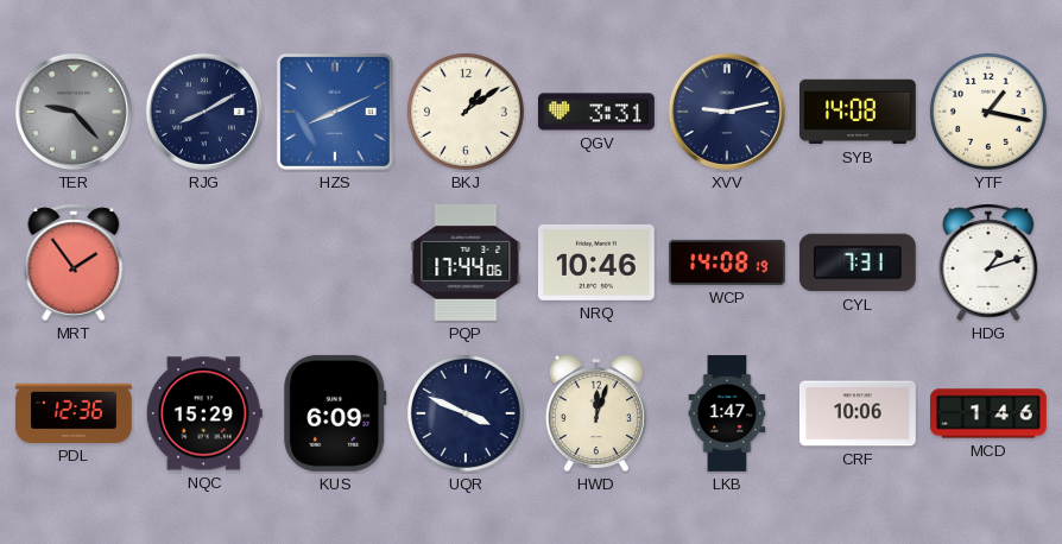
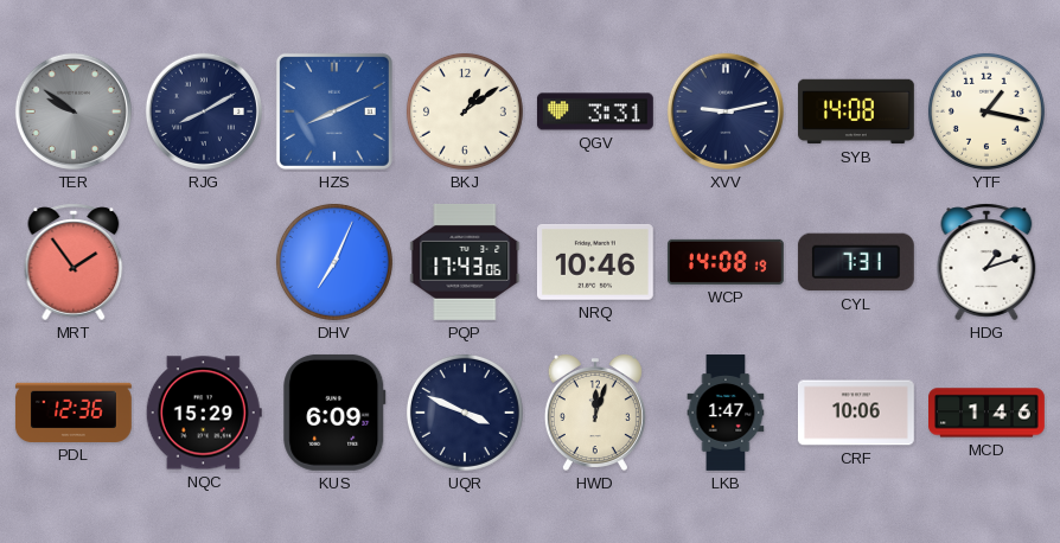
TER: 9:23 -> 9:51
DHV: none -> 7:04
PQP: 17:44 -> 17:43
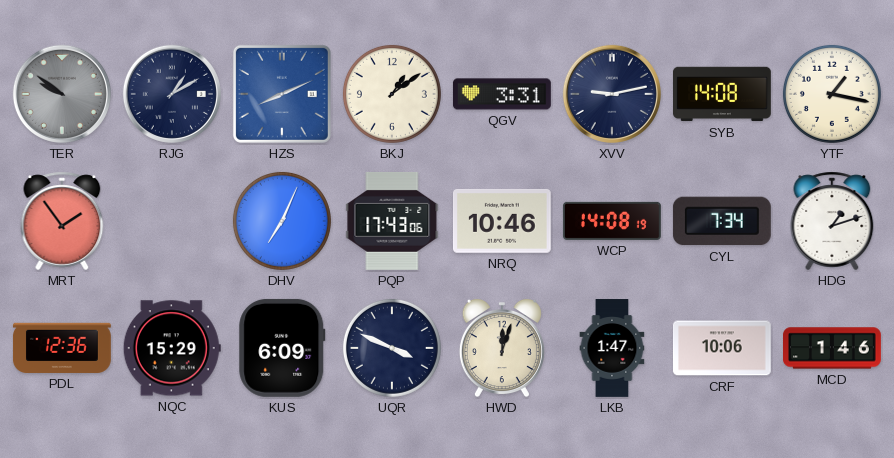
RJG: 8:10 -> 1:10
CYL: 7:31 -> 7:34
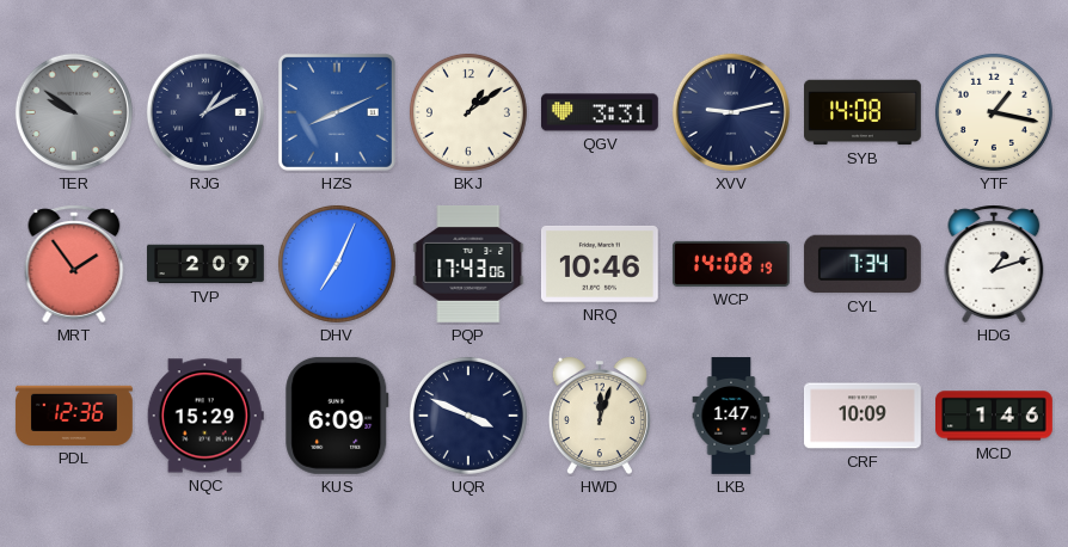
TVP: none -> 2:09
CRF: 10:06 -> 10:09
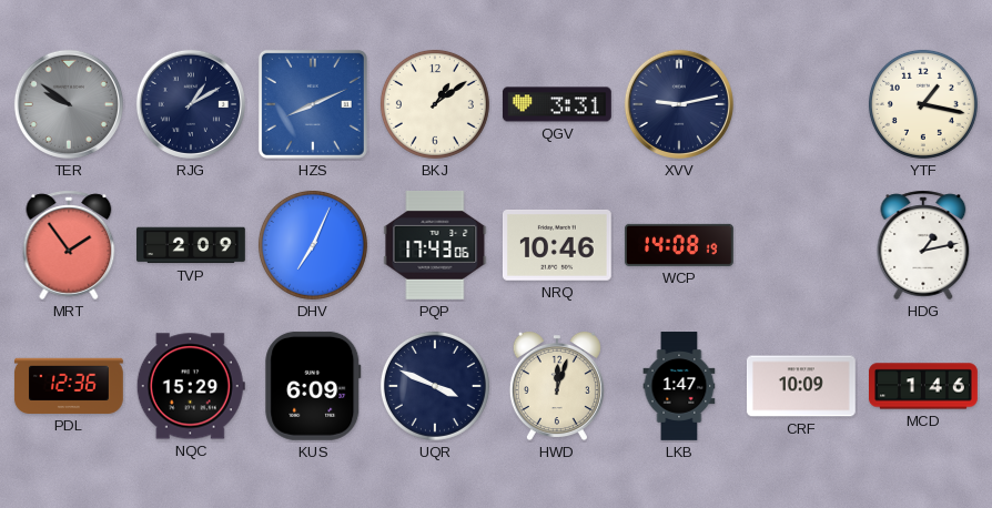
SYB: 14:08 -> none
CYL: 7:34 -> none
HDG: 1:12 -> 1:13
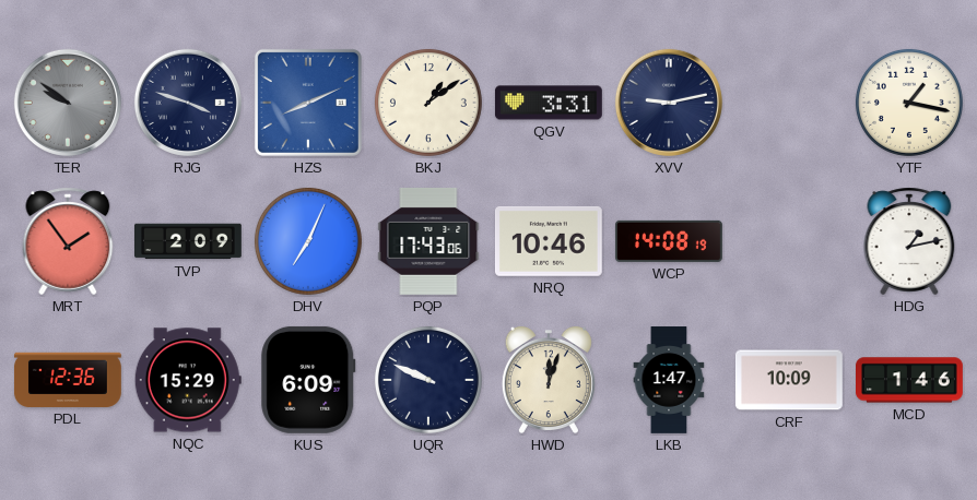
RJG: 1:10 -> 3:48
UQR: 3:49 -> 9:49
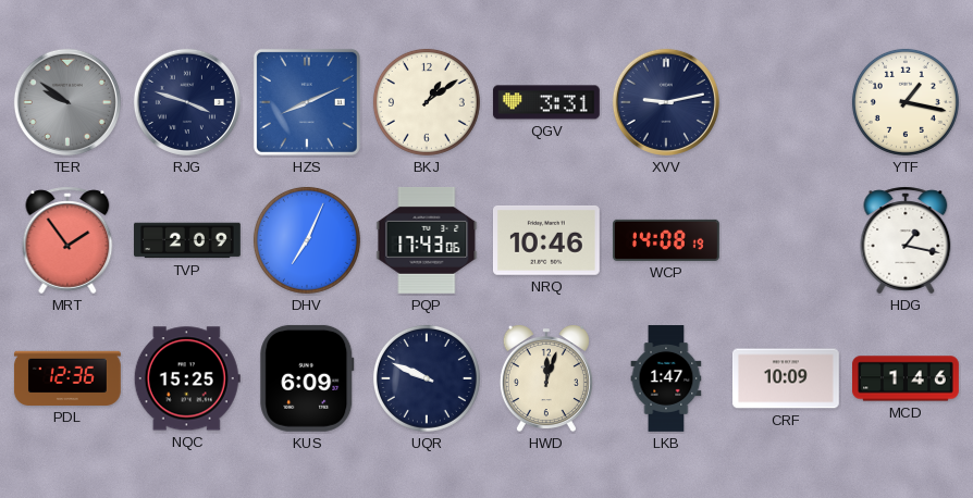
HDG: 1:13 -> 1:17
NQC: 15:29 -> 15:25
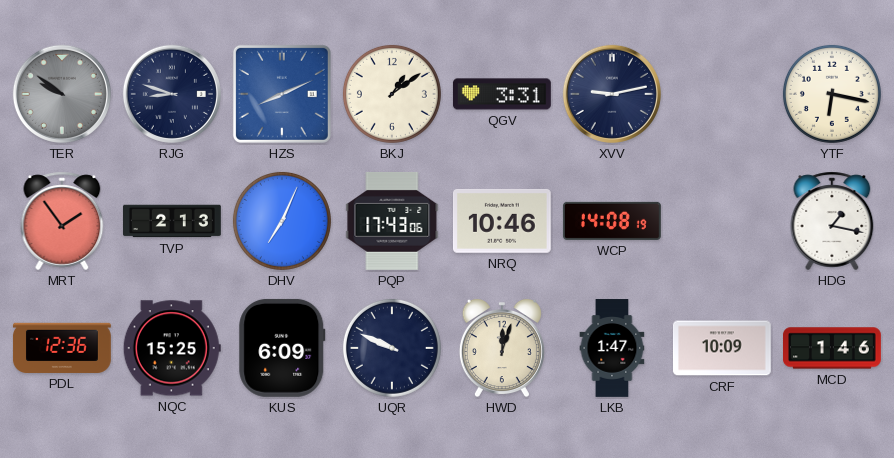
RJG: 3:48 -> 8:48
YTF: 1:17 -> 6:17
TVP: 2:09 -> 2:13
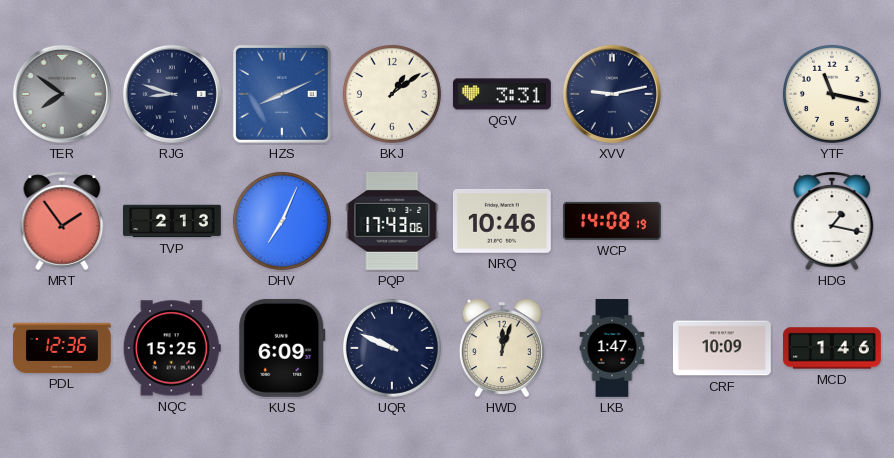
TER: 9:51 -> 7:51
YTF: 6:17 -> 11:17
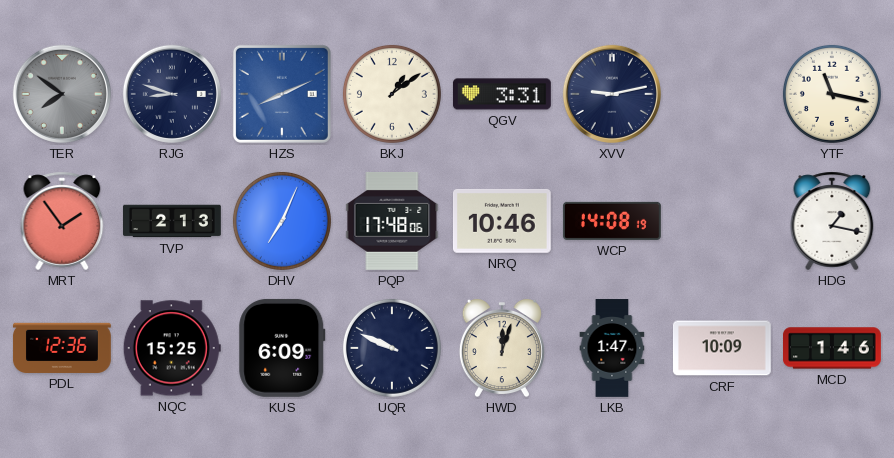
PQP: 17:43 -> 17:48
